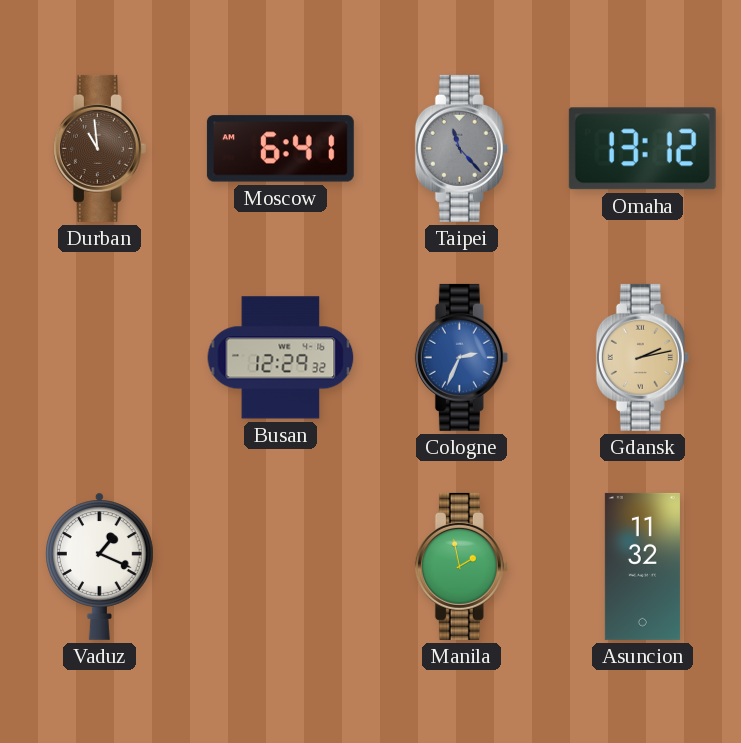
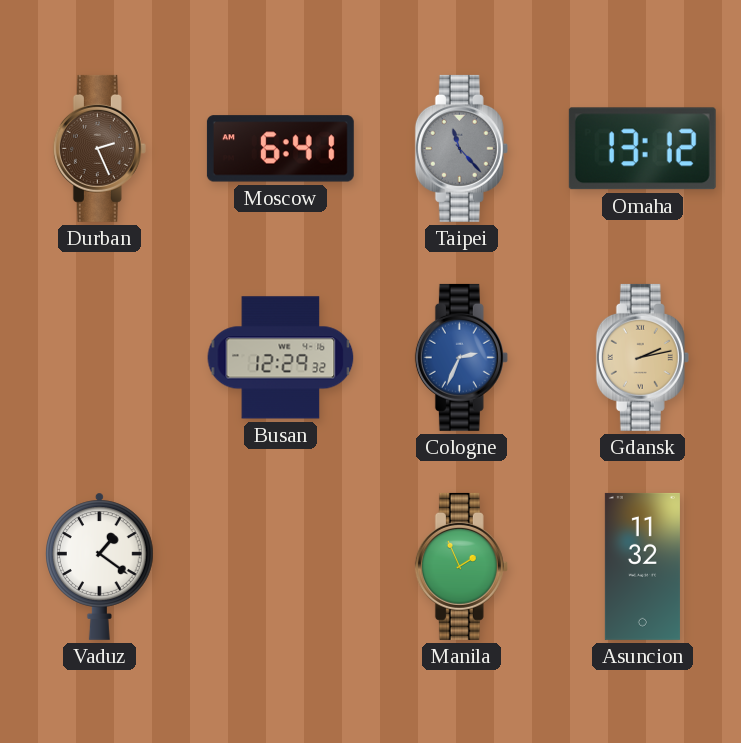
Durban: 10:59 -> 2:26
Vaduz: 1:19 -> 1:21
Manila: 1:58 -> 1:56
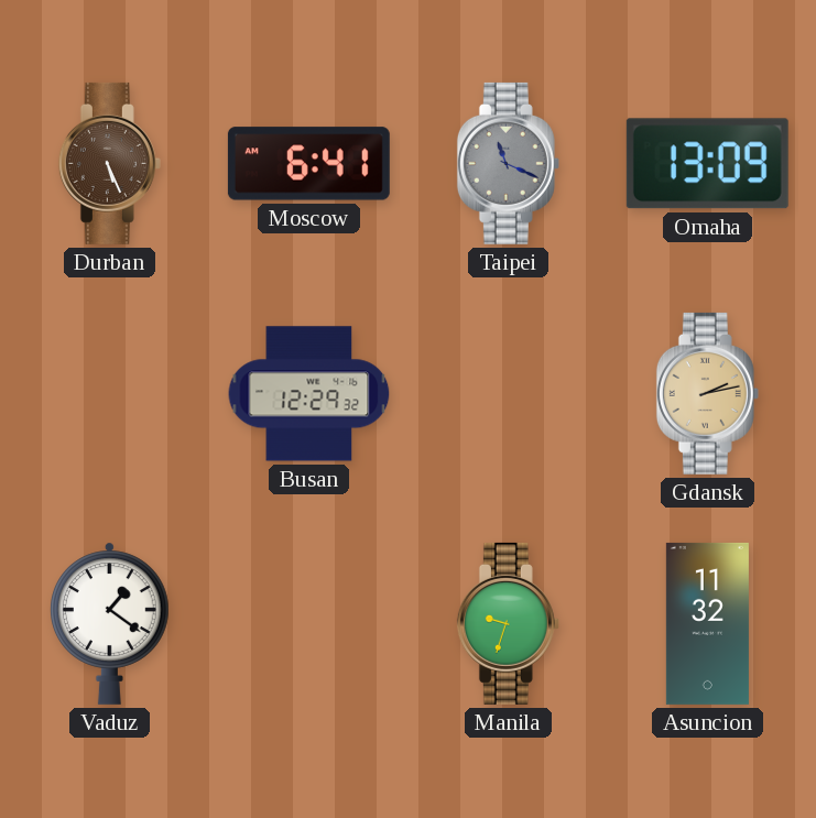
Durban: 2:26 -> 5:26
Taipei: 11:23 -> 11:19
Omaha: 13:12 -> 13:09
Cologne: 2:34 -> none
Manila: 1:56 -> 9:33
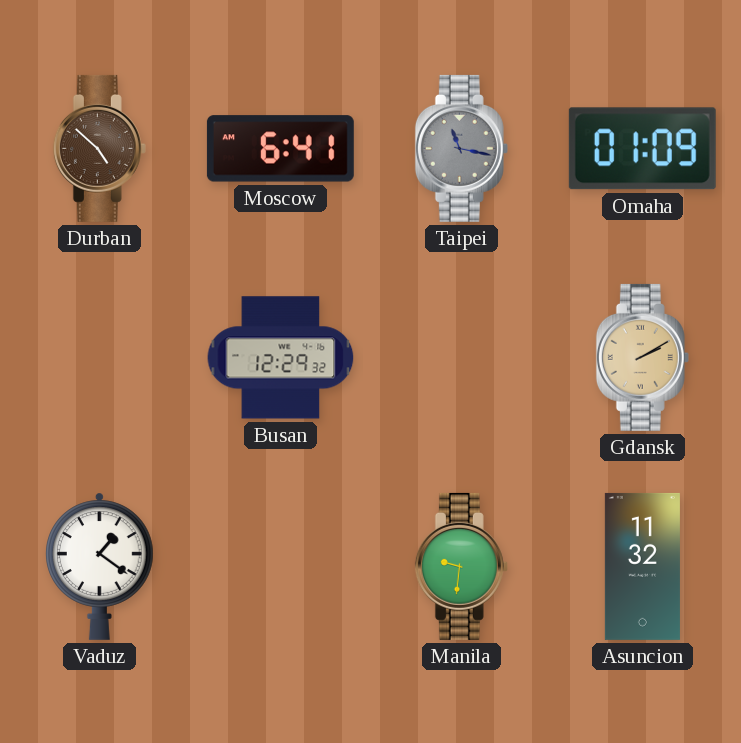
Durban: 5:26 -> 4:52
Taipei: 11:19 -> 11:17
Omaha: 13:09 -> 01:09
Gdansk: 2:13 -> 2:10
Manila: 9:33 -> 9:31
